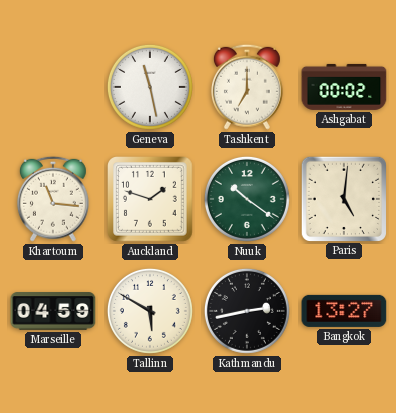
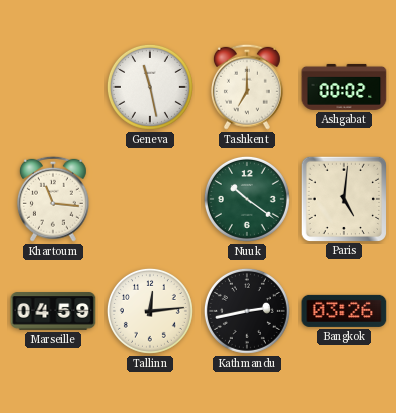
Auckland: 1:48 -> none
Tallinn: 5:50 -> 12:14
Bangkok: 13:27 -> 03:26
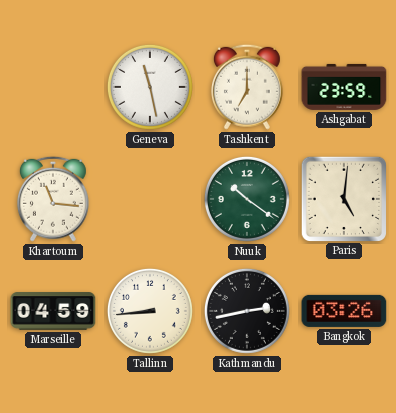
Ashgabat: 00:02 -> 23:59
Tallinn: 12:14 -> 8:44
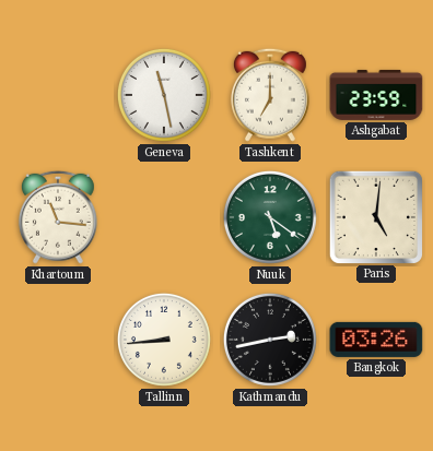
Nuuk: 10:21 -> 5:21
Marseille: 04:59 -> none
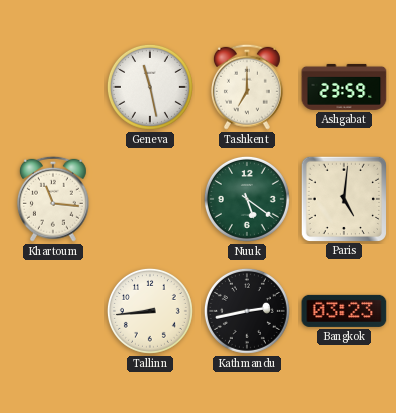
Bangkok: 03:26 -> 03:23
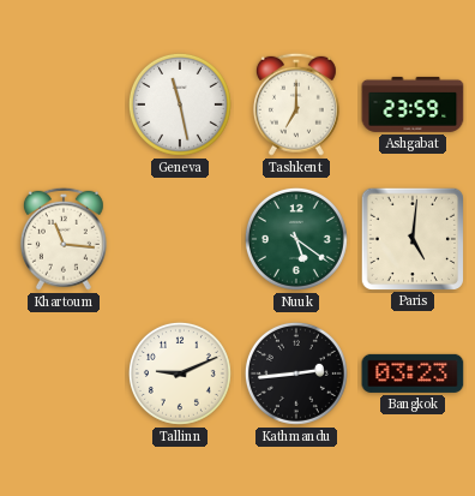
Tallinn: 8:44 -> 9:11
Kathmandu: 2:43 -> 2:44
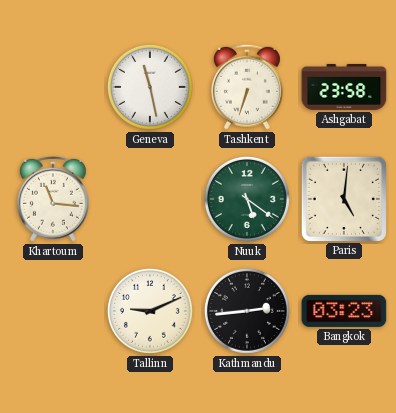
Tashkent: 7:00 -> 6:33
Ashgabat: 23:59 -> 23:58
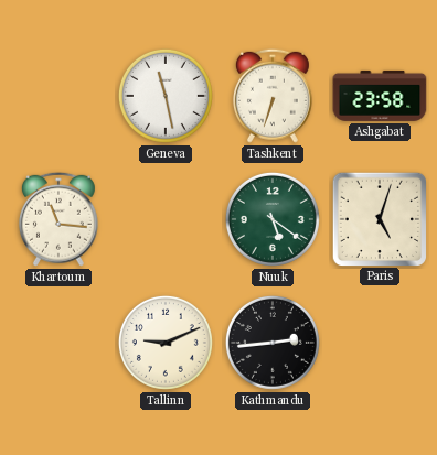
Paris: 5:01 -> 5:03
Bangkok: 03:23 -> none
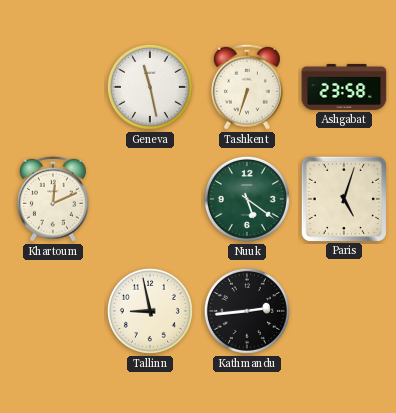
Khartoum: 11:16 -> 12:11
Tallinn: 9:11 -> 8:58
